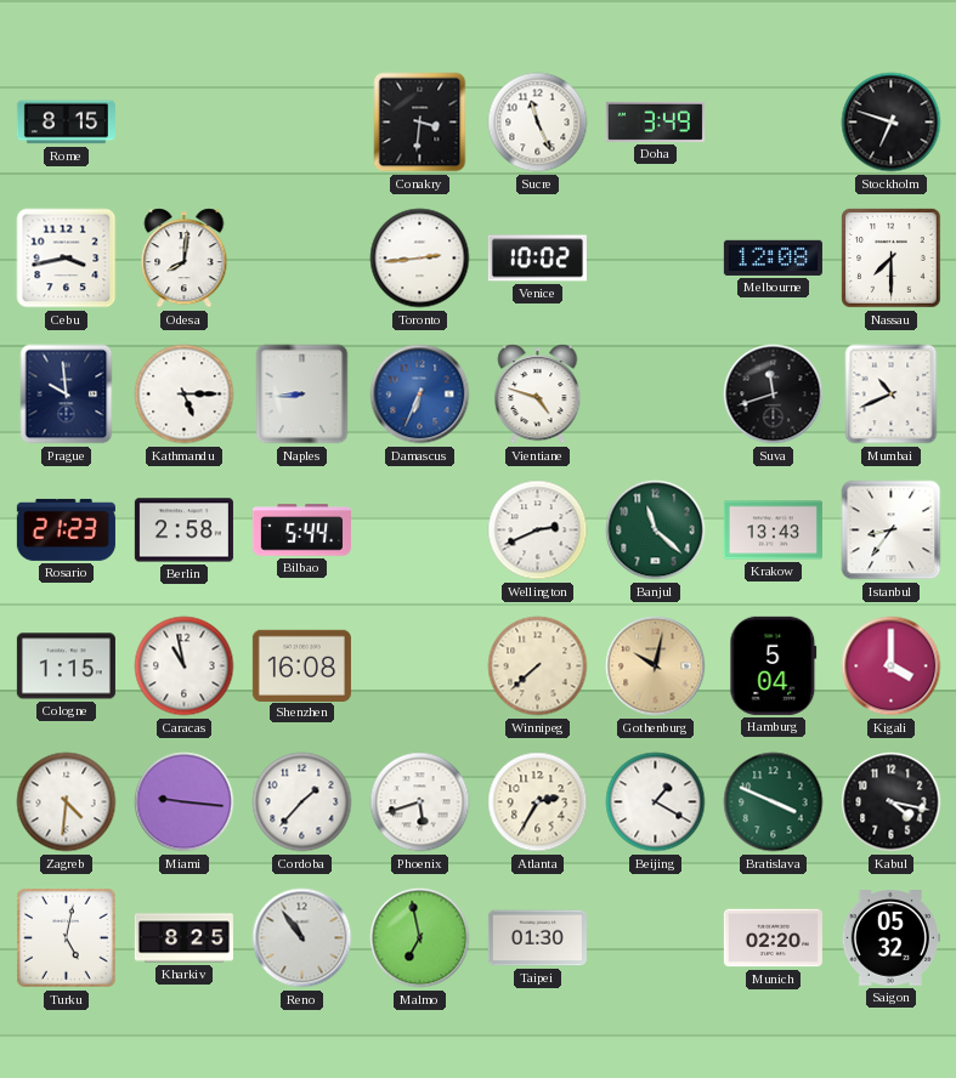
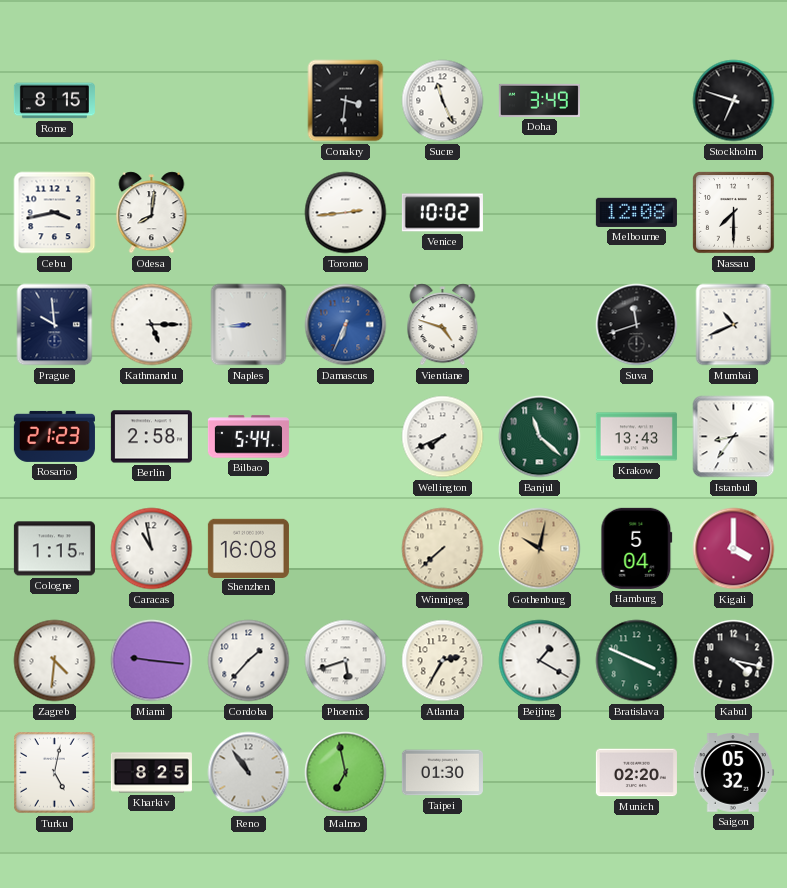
Wellington: 2:41 -> 7:41
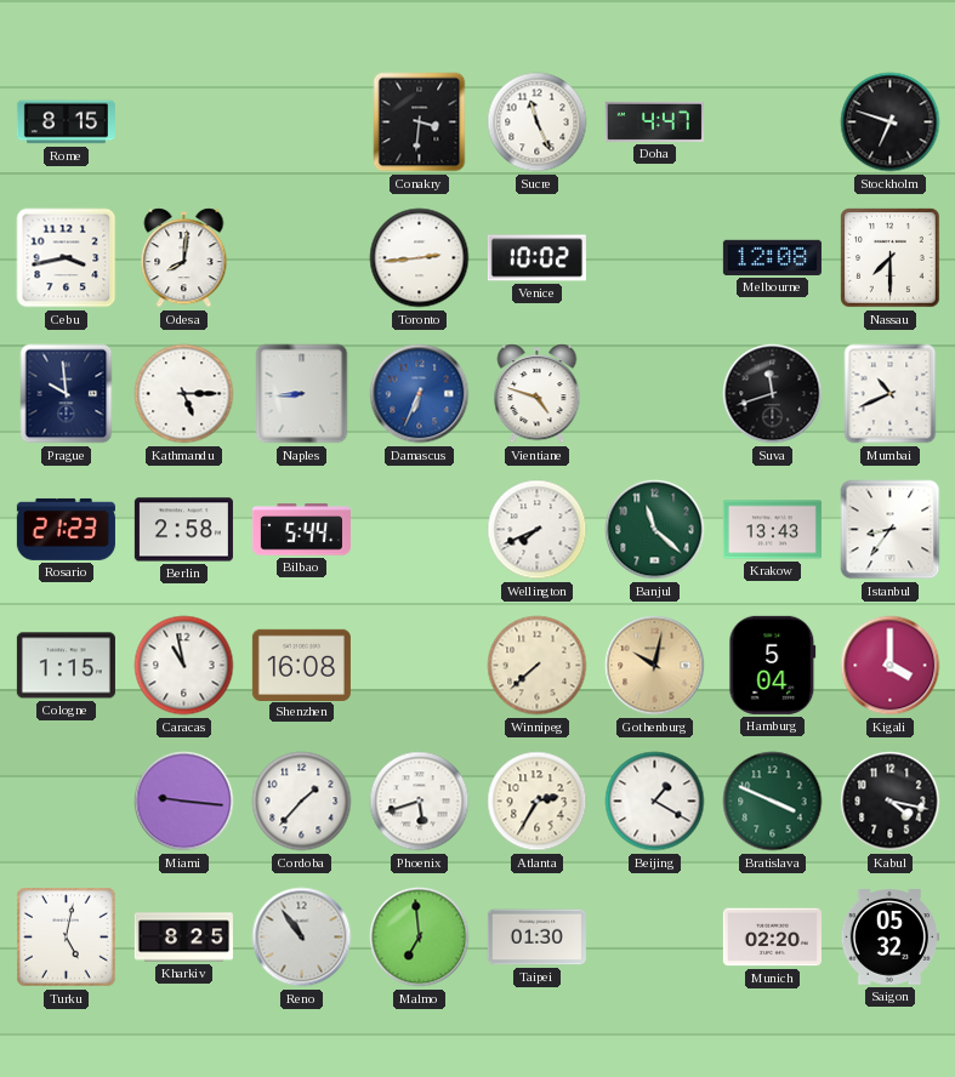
Doha: 3:49 -> 4:47
Zagreb: 4:31 -> none
Malmo: 6:58 -> 6:59
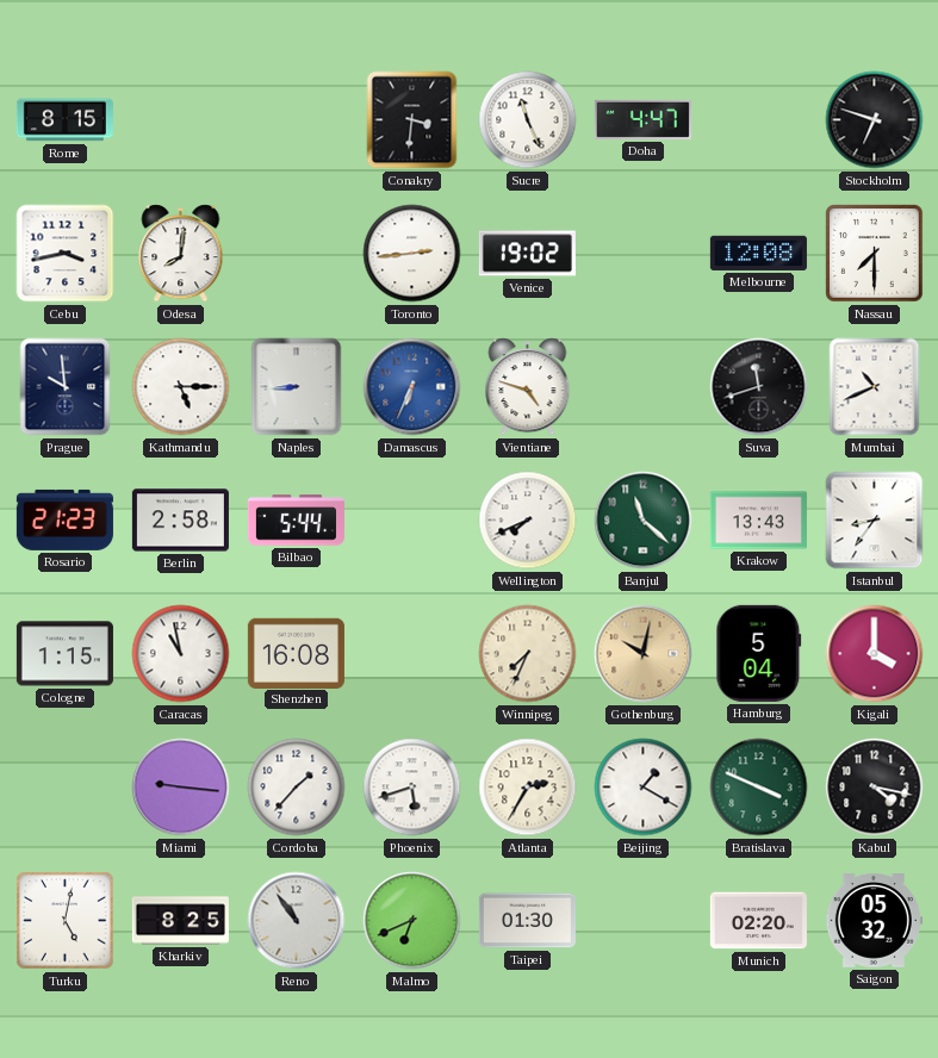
Venice: 10:02 -> 19:02
Winnipeg: 7:38 -> 7:34
Malmo: 6:59 -> 6:41
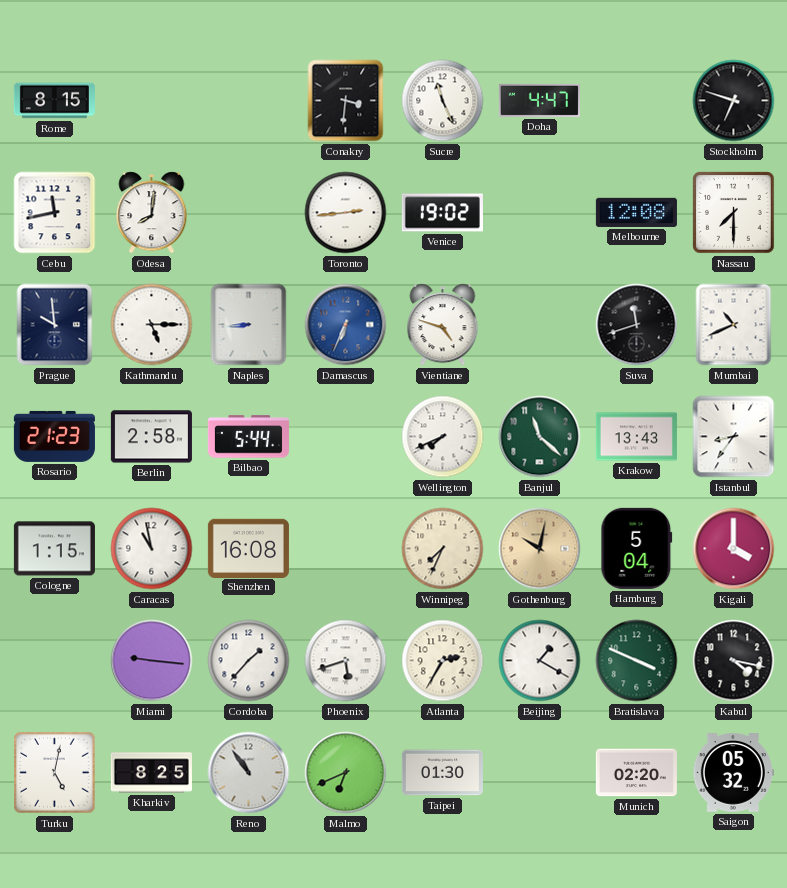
Cebu: 3:43 -> 11:43
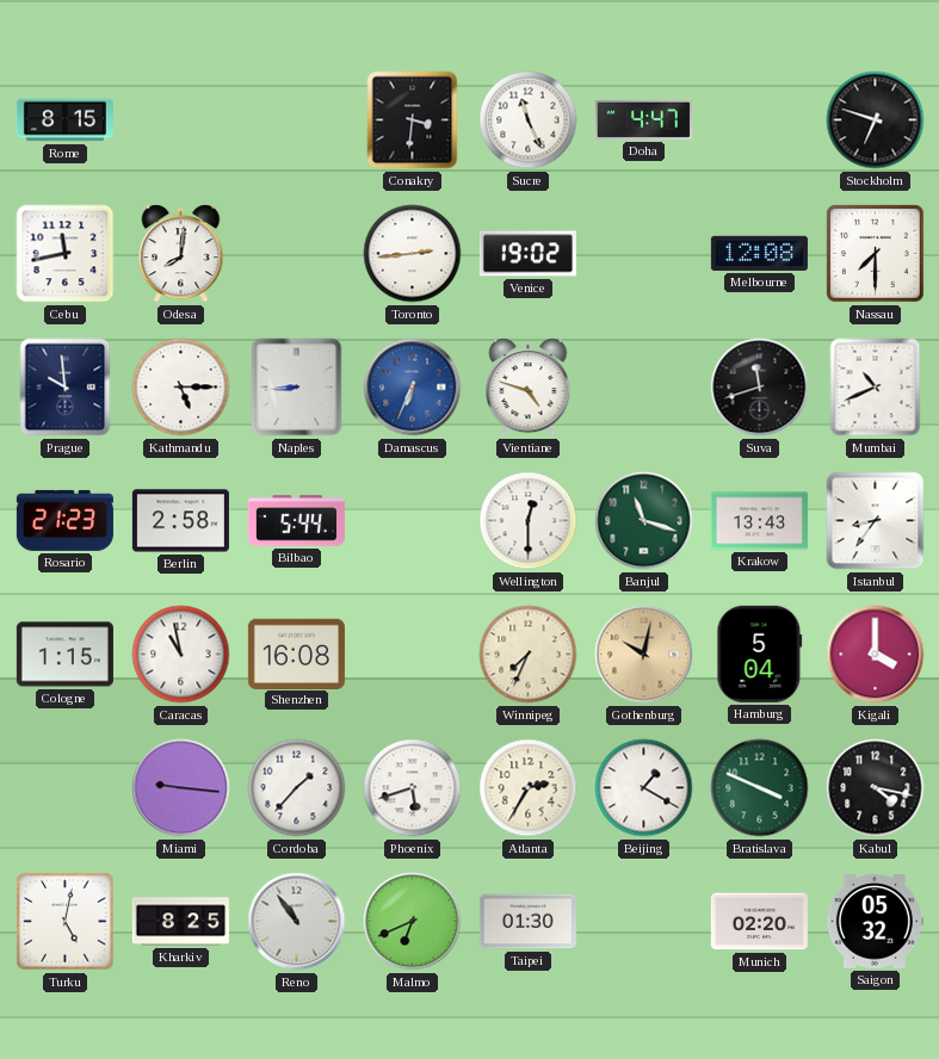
Wellington: 7:41 -> 12:30
Banjul: 11:22 -> 11:18
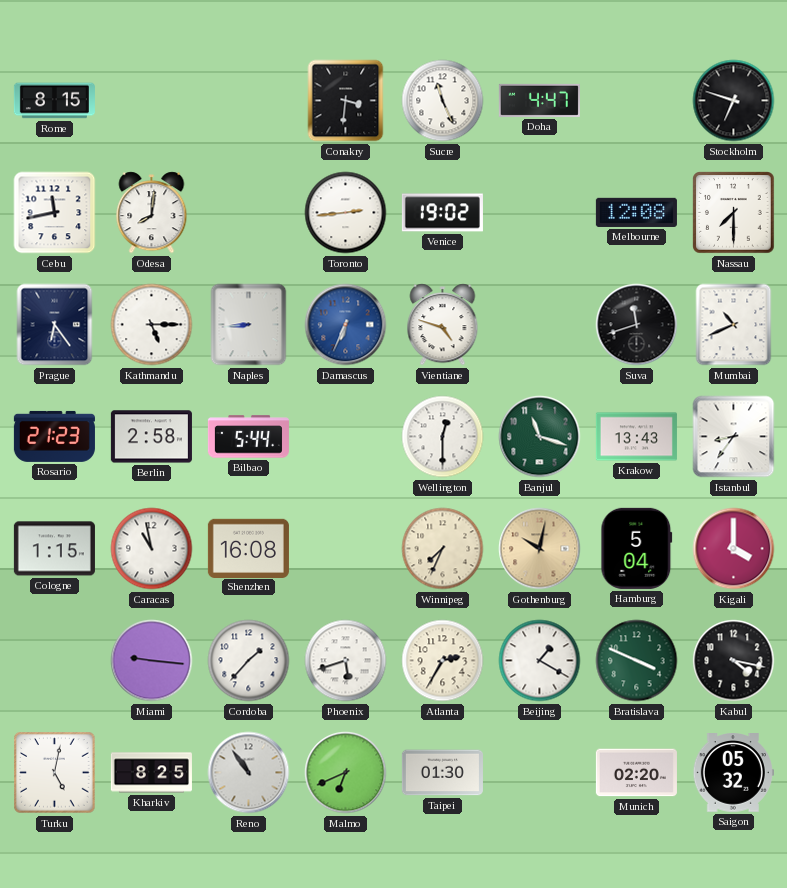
Prague: 9:59 -> 6:24
